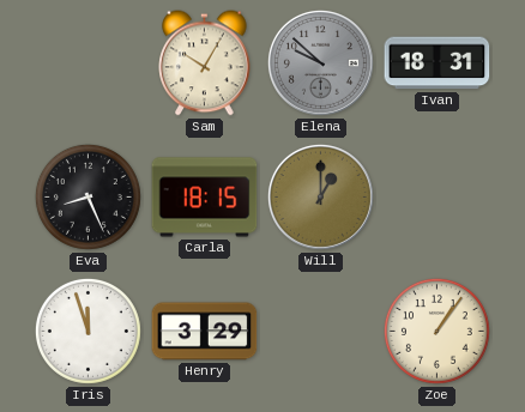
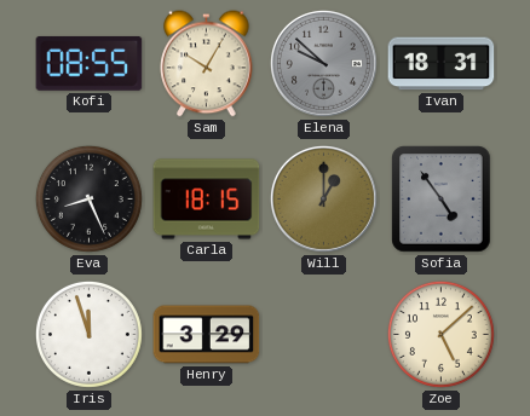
Kofi: none -> 08:55
Sofia: none -> 4:54
Zoe: 1:06 -> 5:08
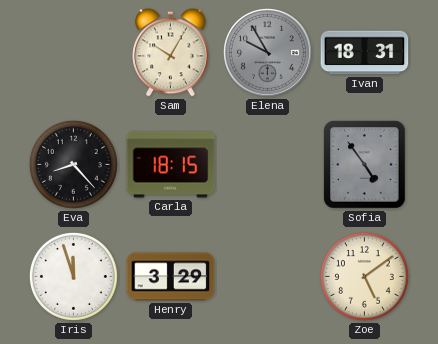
Kofi: 08:55 -> none
Elena: 9:52 -> 9:55
Eva: 8:26 -> 8:23
Will: 1:00 -> none
Zoe: 5:08 -> 5:09
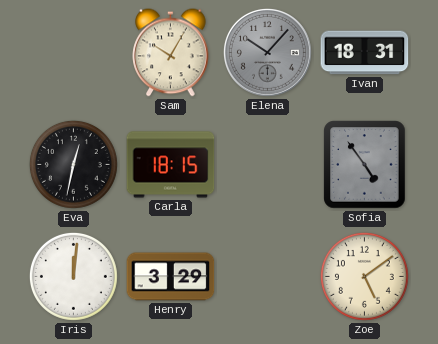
Elena: 9:55 -> 10:07
Eva: 8:23 -> 12:32
Iris: 11:57 -> 12:01
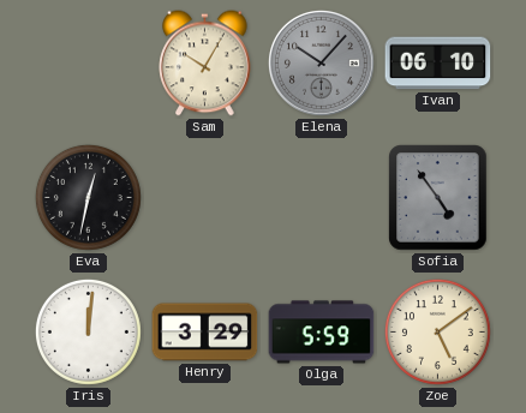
Ivan: 18:31 -> 06:10
Carla: 18:15 -> none
Olga: none -> 5:59
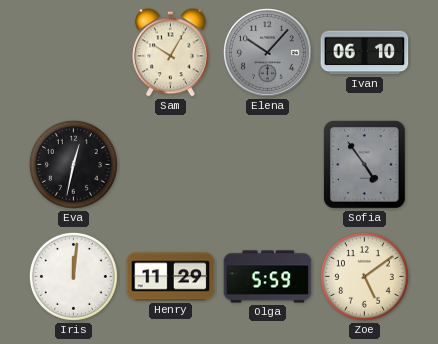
Henry: 3:29 -> 11:29
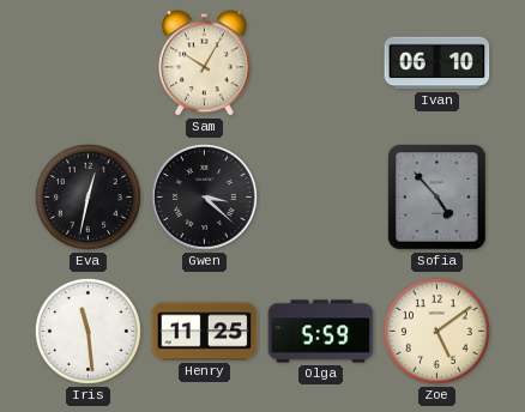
Elena: 10:07 -> none
Gwen: none -> 3:22
Sofia: 4:54 -> 4:53
Iris: 12:01 -> 11:29
Henry: 11:29 -> 11:25
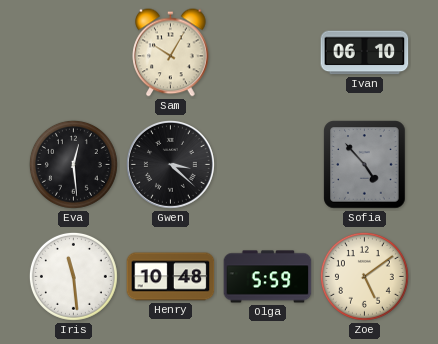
Eva: 12:32 -> 12:29
Henry: 11:25 -> 10:48
